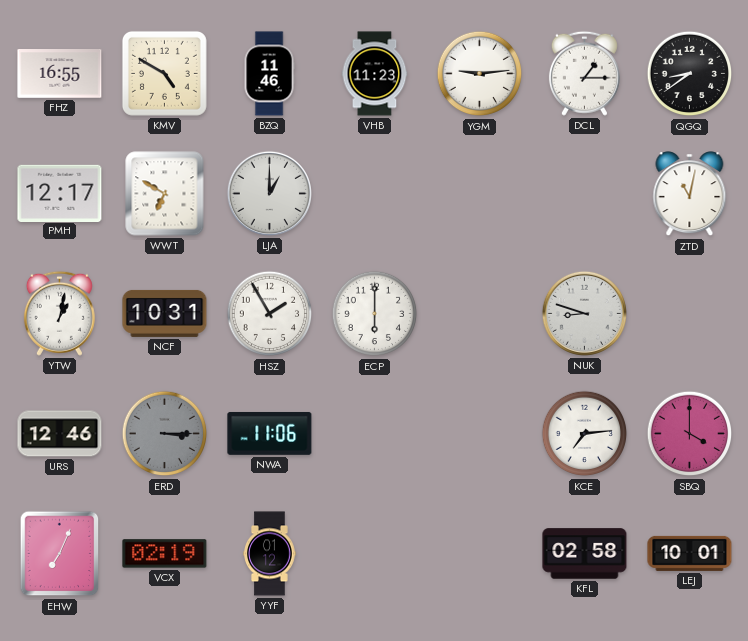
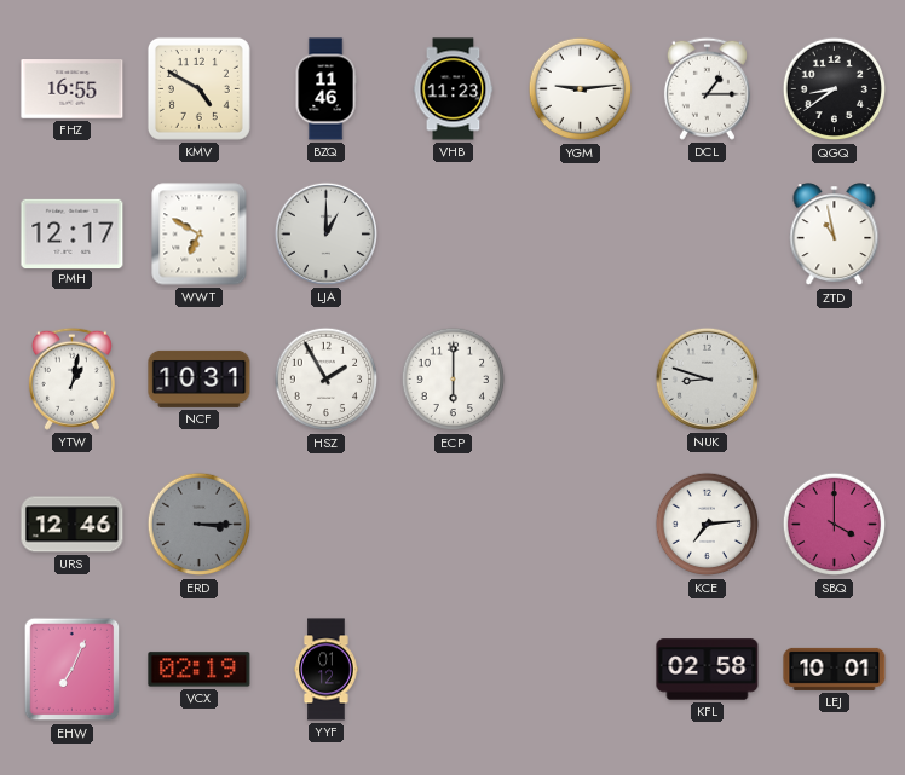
ZTD: 11:02 -> 10:58
NWA: 11:06 -> none
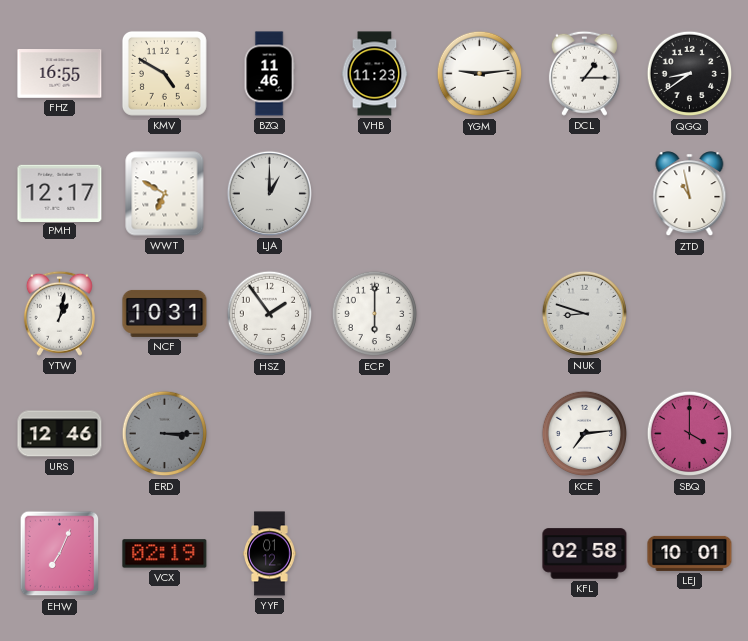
HSZ: 1:55 -> 1:54
